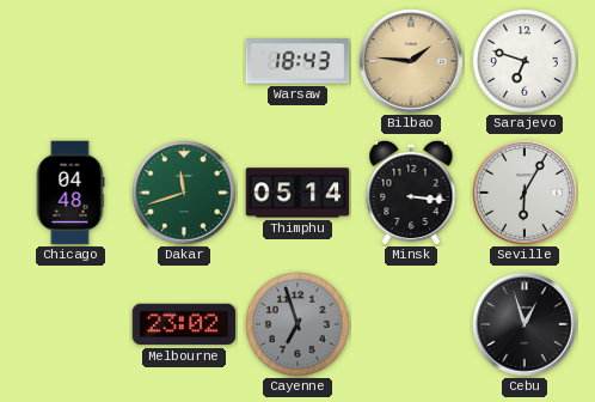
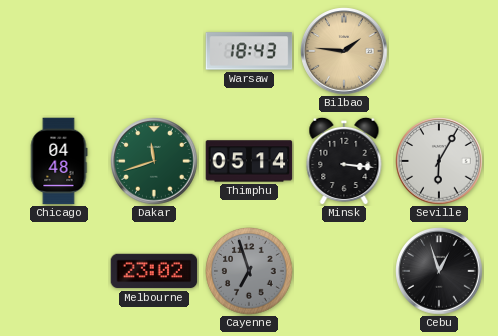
Sarajevo: 6:48 -> none
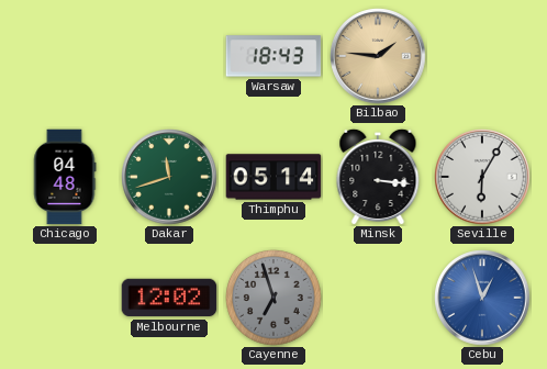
Melbourne: 23:02 -> 12:02
Cebu dial: black -> blue
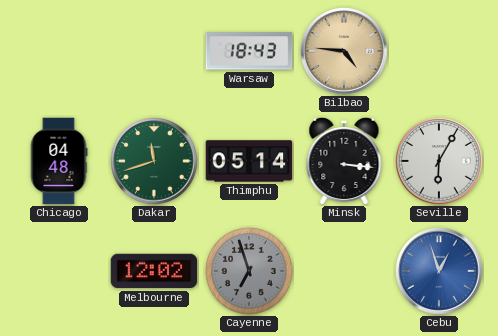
Bilbao: 1:46 -> 4:46
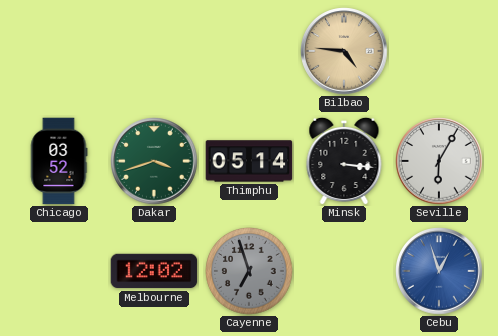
Warsaw: 18:43 -> none
Chicago: 04:48 -> 03:52
Dakar: 11:42 -> 3:42
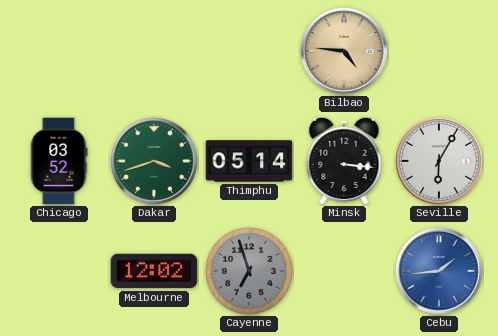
Cebu: 12:57 -> 1:44
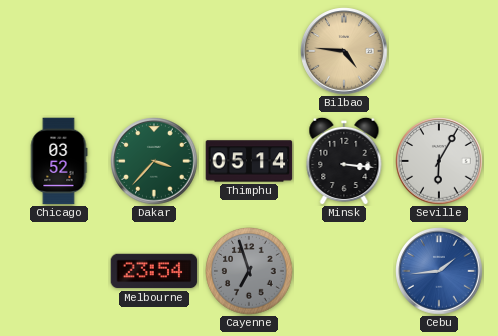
Dakar: 3:42 -> 3:37
Melbourne: 12:02 -> 23:54
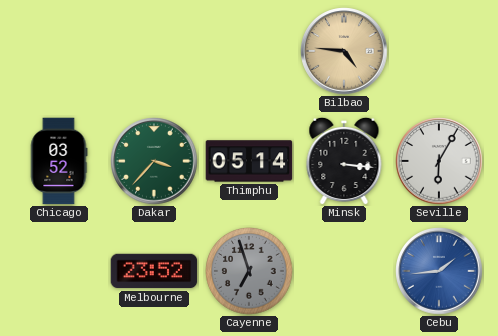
Melbourne: 23:54 -> 23:52
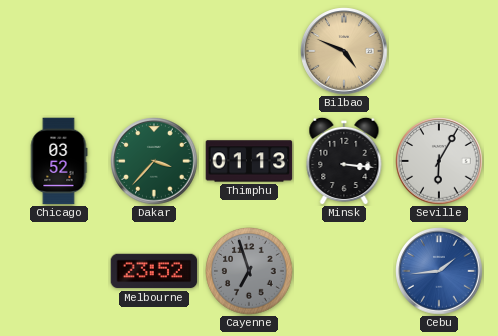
Bilbao: 4:46 -> 4:49
Thimphu: 05:14 -> 01:13
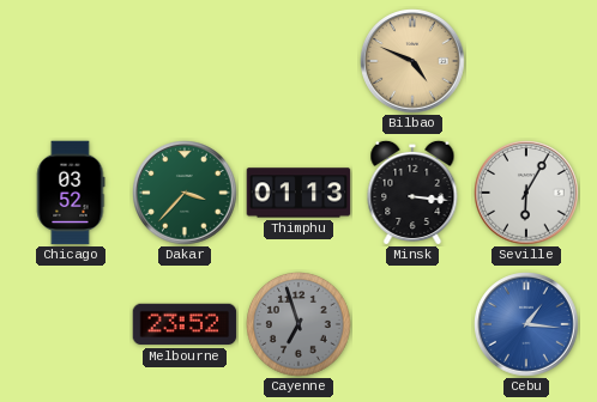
Cebu: 1:44 -> 1:16
